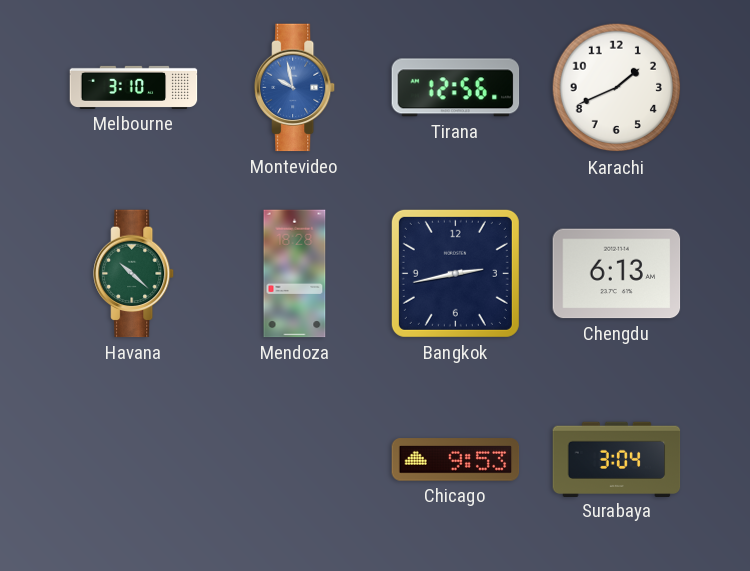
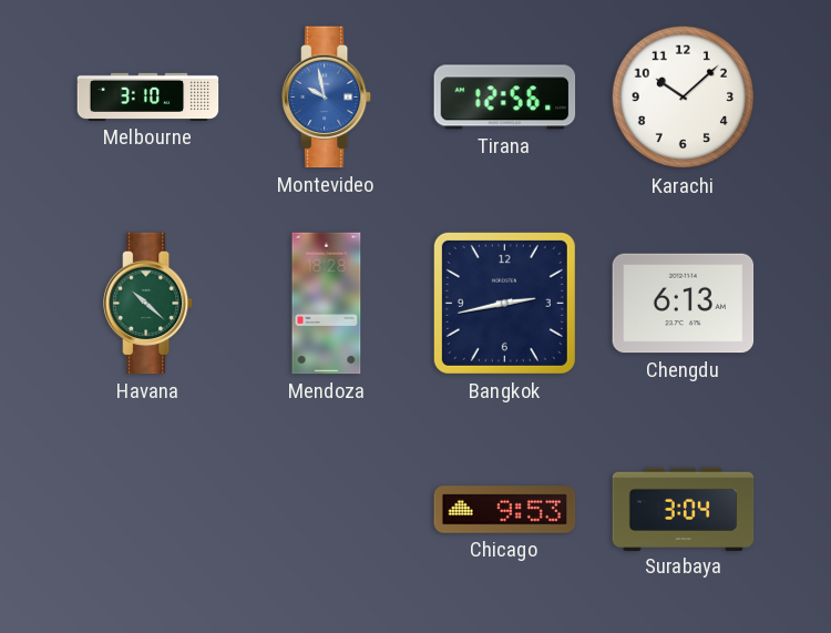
Karachi: 1:41 -> 10:08
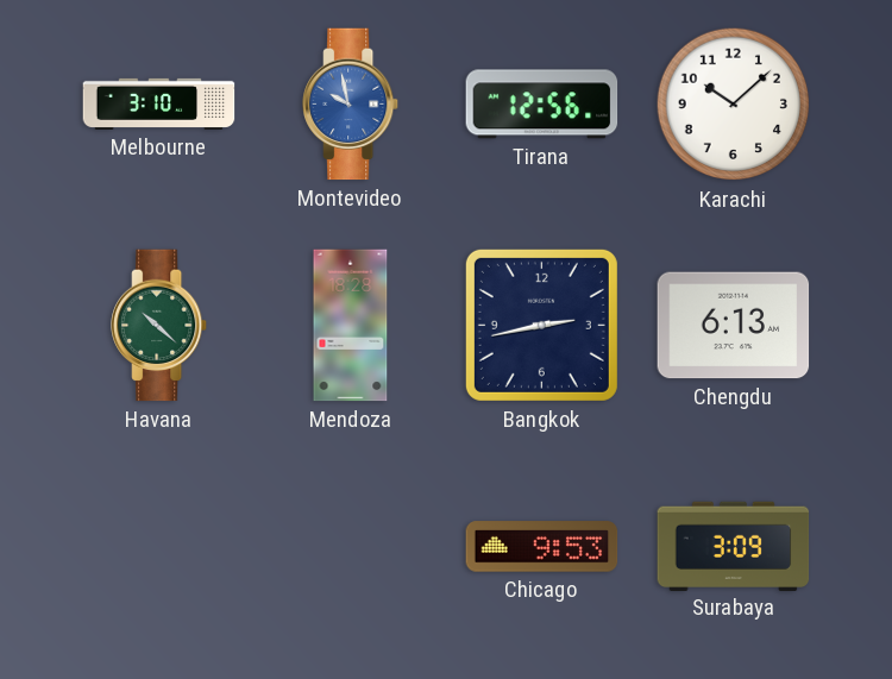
Surabaya: 3:04 -> 3:09
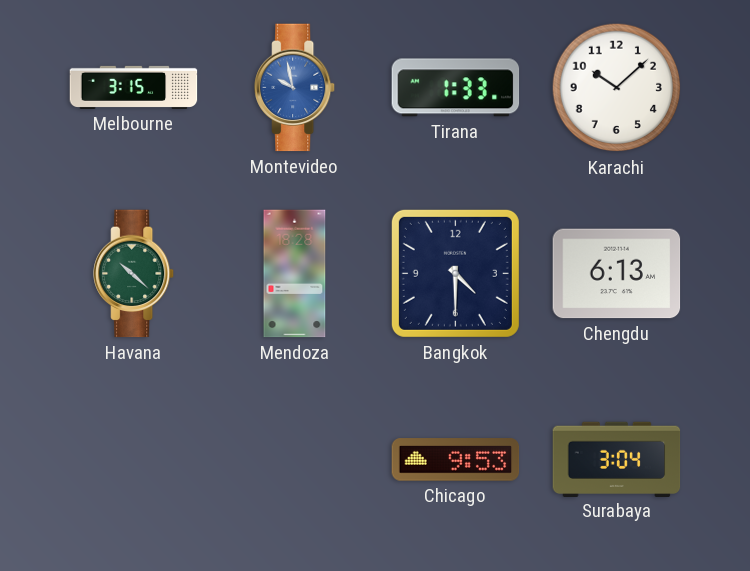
Melbourne: 3:10 -> 3:15
Tirana: 12:56 -> 1:33
Bangkok: 2:43 -> 4:30
Surabaya: 3:09 -> 3:04
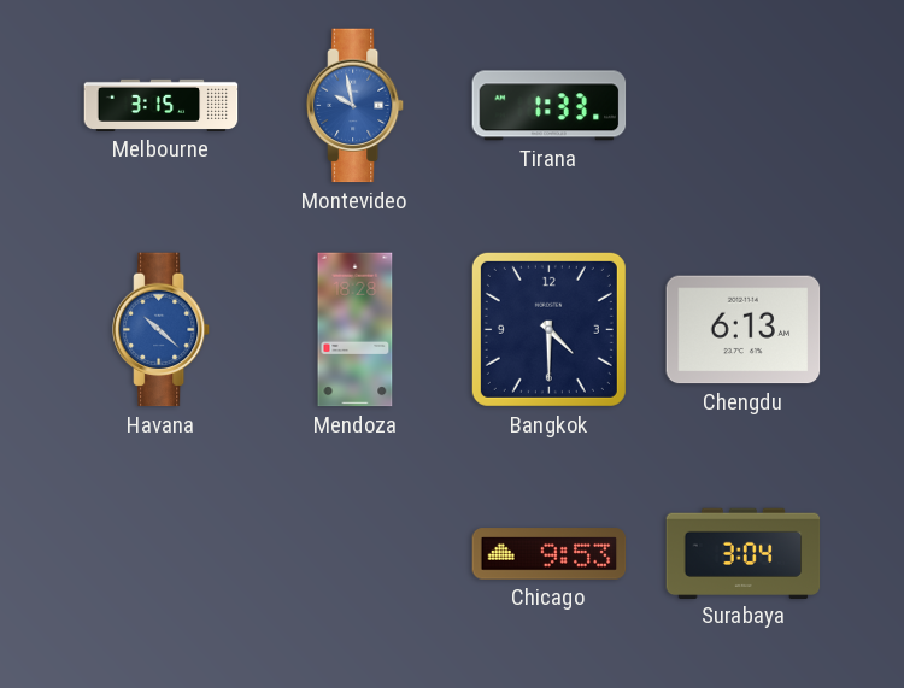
Karachi: 10:08 -> none
Havana dial: green -> blue
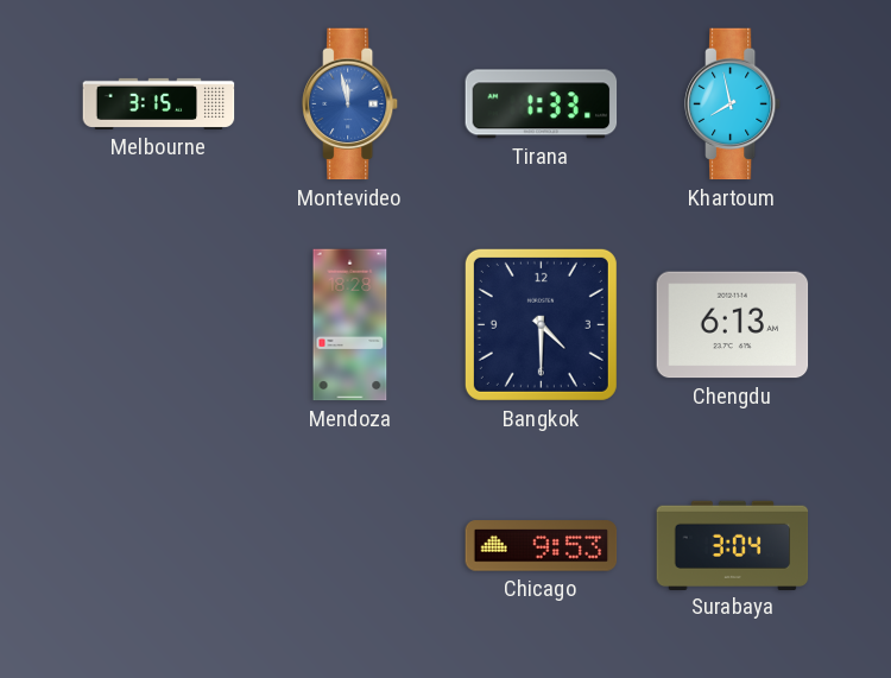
Montevideo: 9:58 -> 11:58
Khartoum: none -> 7:58
Havana: 10:22 -> none
